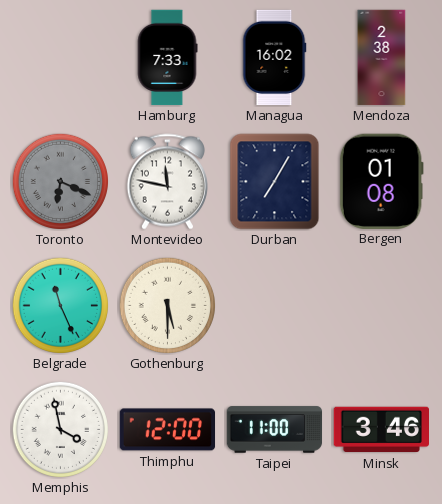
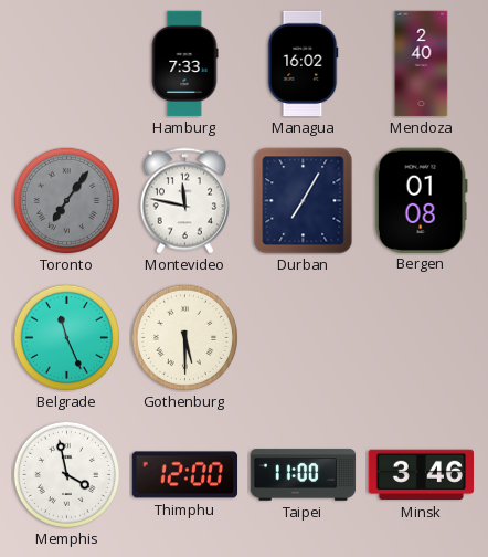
Mendoza: 2:38 -> 2:40
Toronto: 6:19 -> 7:06
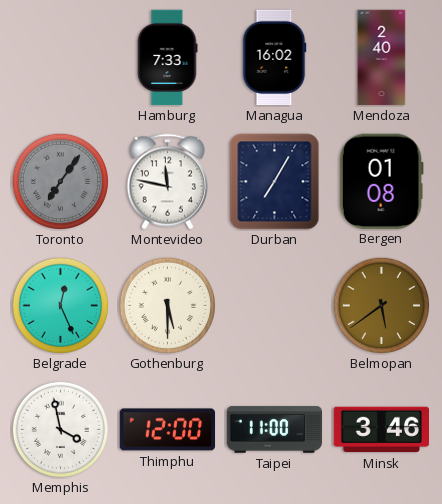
Belgrade: 11:26 -> 12:26
Belmopan: none -> 5:39
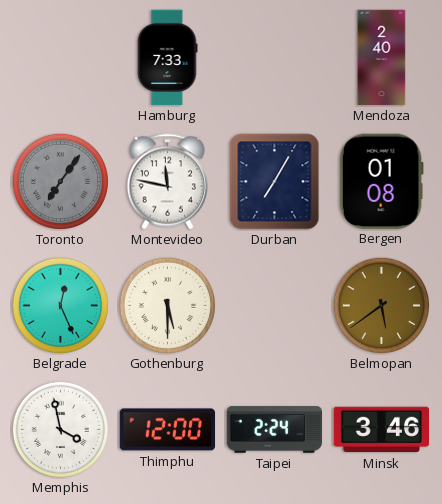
Managua: 16:02 -> none
Taipei: 11:00 -> 2:24
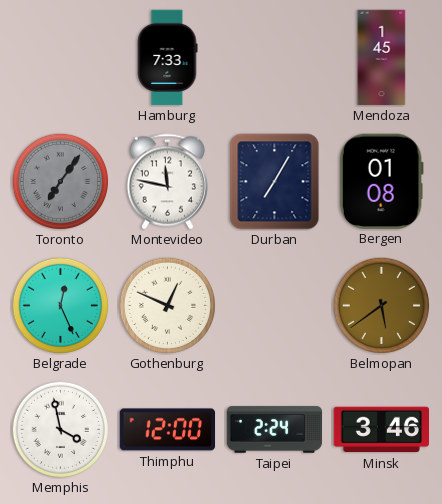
Mendoza: 2:40 -> 1:45
Gothenburg: 5:30 -> 12:49
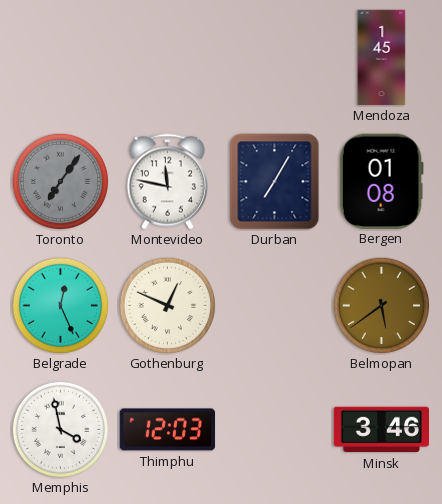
Hamburg: 7:33 -> none
Thimphu: 12:00 -> 12:03
Taipei: 2:24 -> none
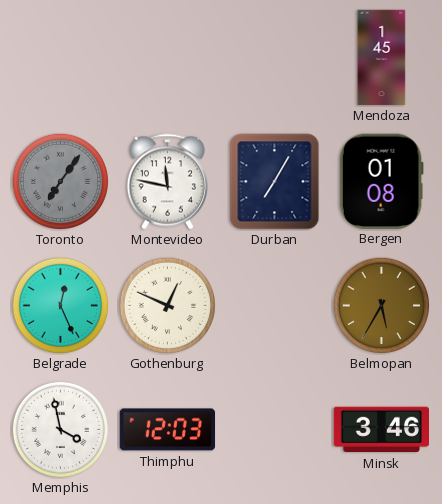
Belmopan: 5:39 -> 5:35
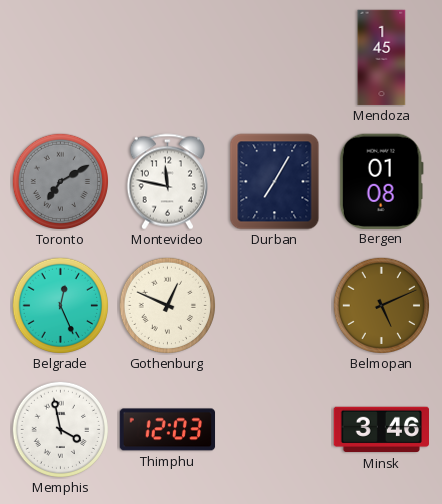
Toronto: 7:06 -> 7:10
Belmopan: 5:35 -> 5:11
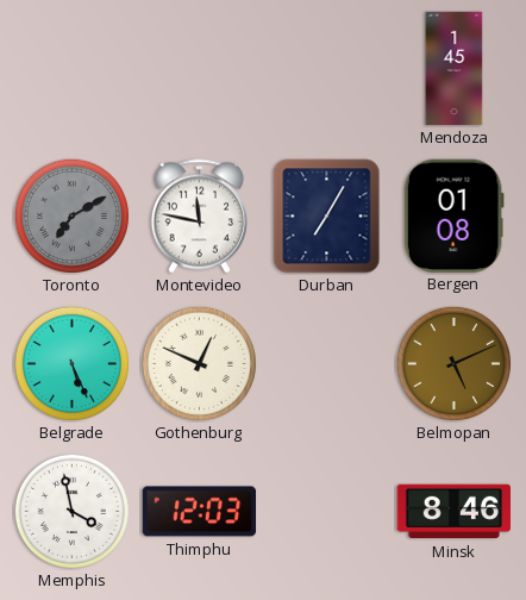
Belgrade: 12:26 -> 5:26
Minsk: 3:46 -> 8:46
